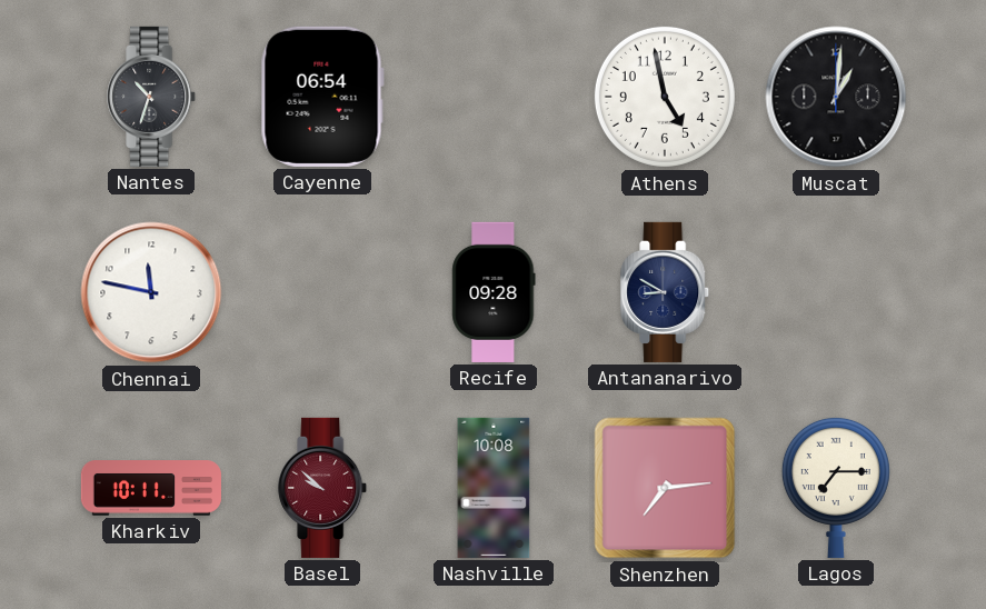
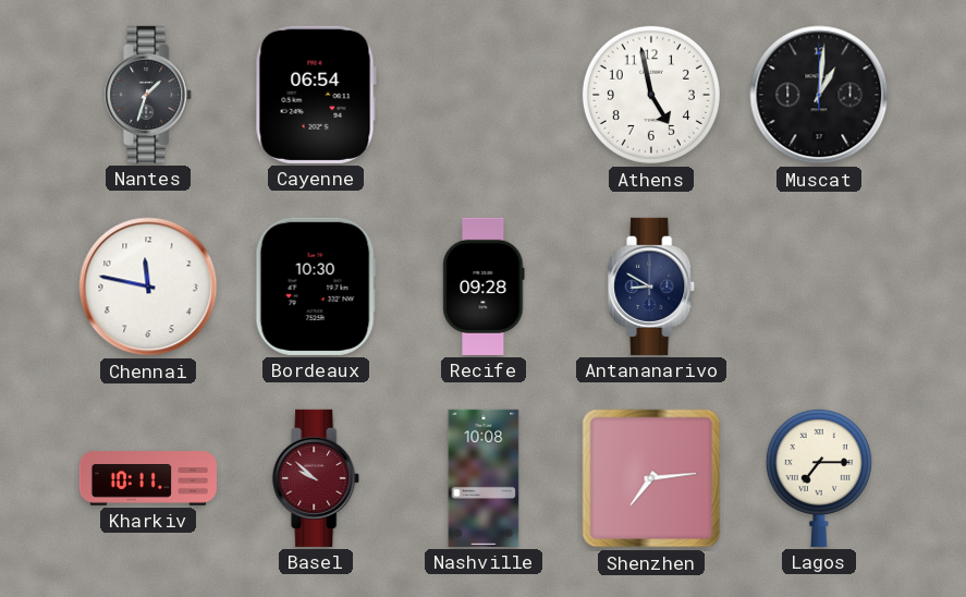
Nantes: 10:33 -> 1:33
Bordeaux: none -> 10:30
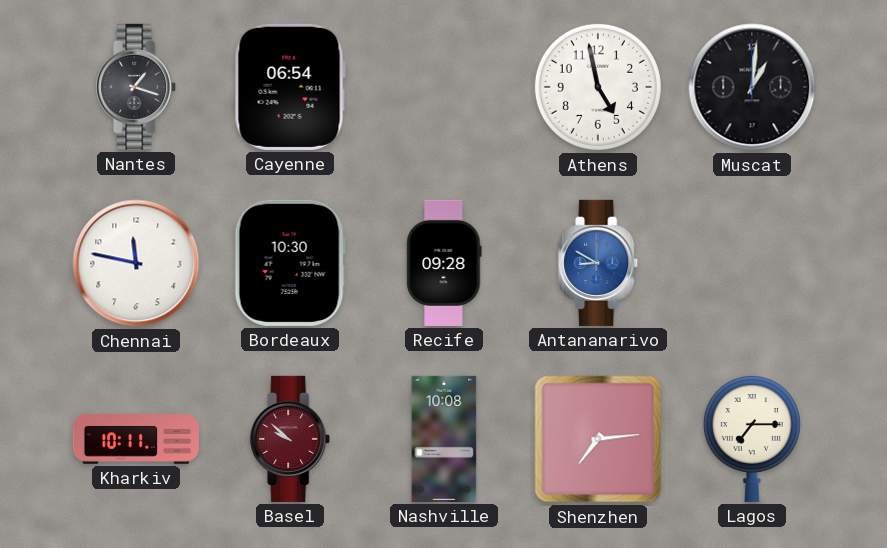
Nantes: 1:33 -> 1:18
Antananarivo dial: navy -> blue
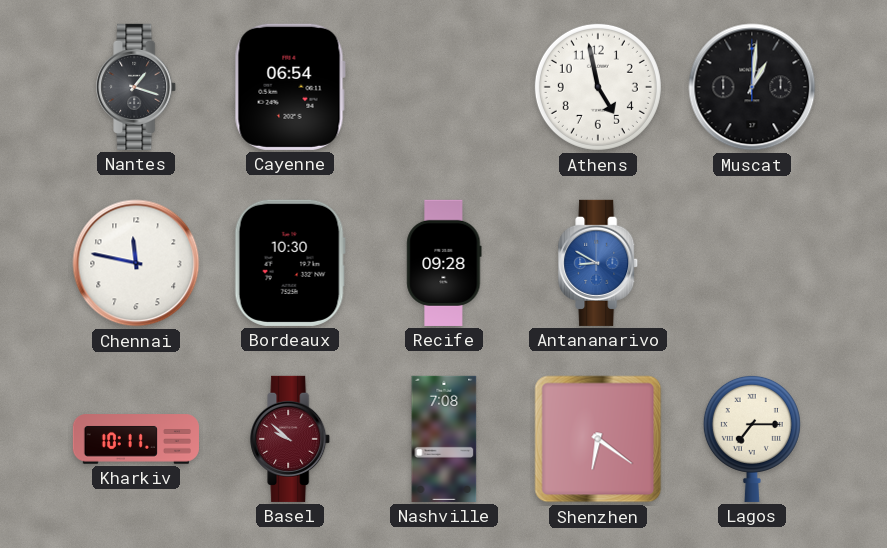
Nashville: 10:08 -> 7:08
Shenzhen: 7:14 -> 6:21
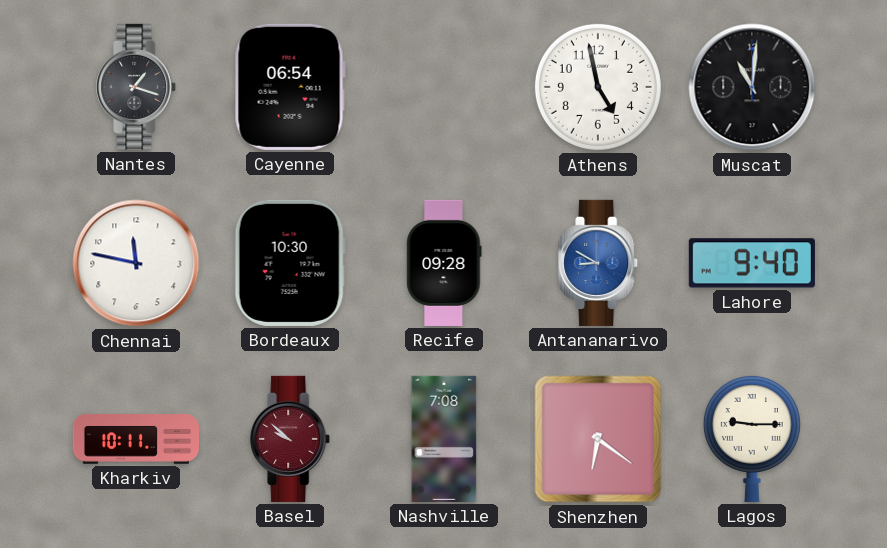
Muscat: 1:01 -> 11:01
Lahore: none -> 9:40
Lagos: 7:15 -> 9:15
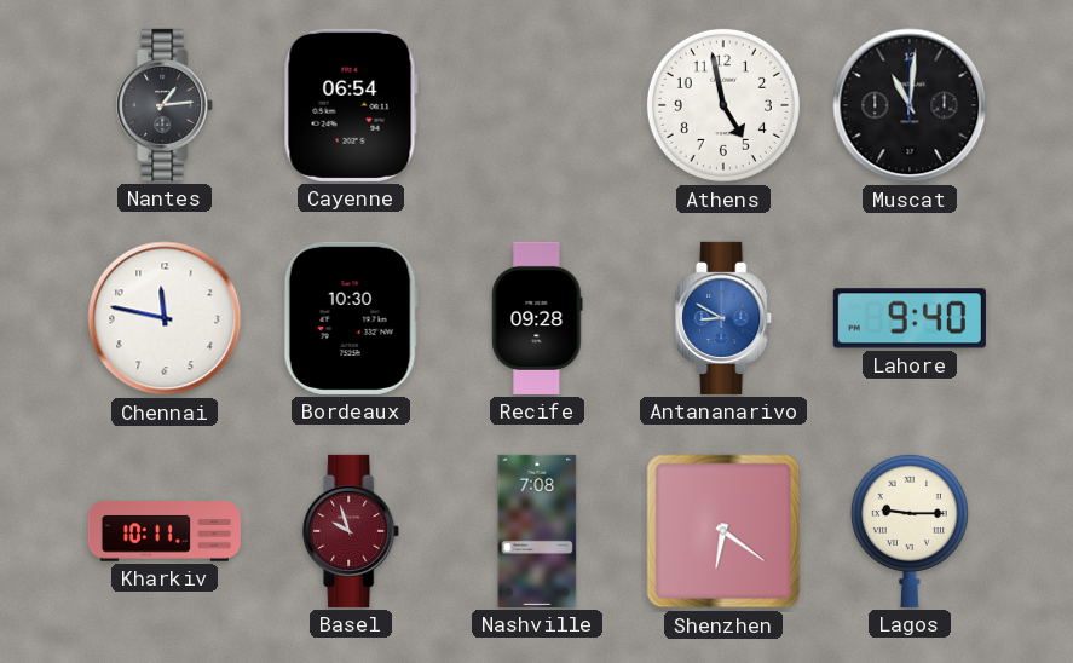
Nantes: 1:18 -> 1:14
Basel: 9:52 -> 9:57
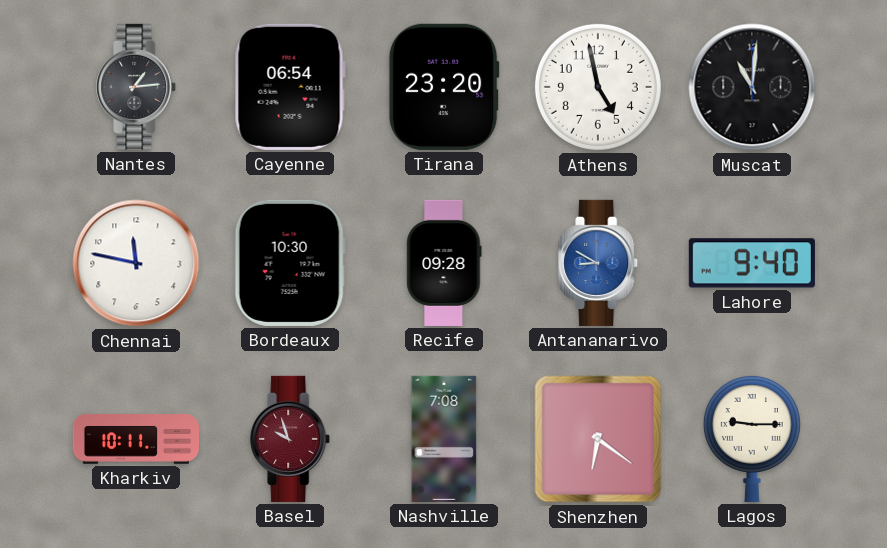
Tirana: none -> 23:20
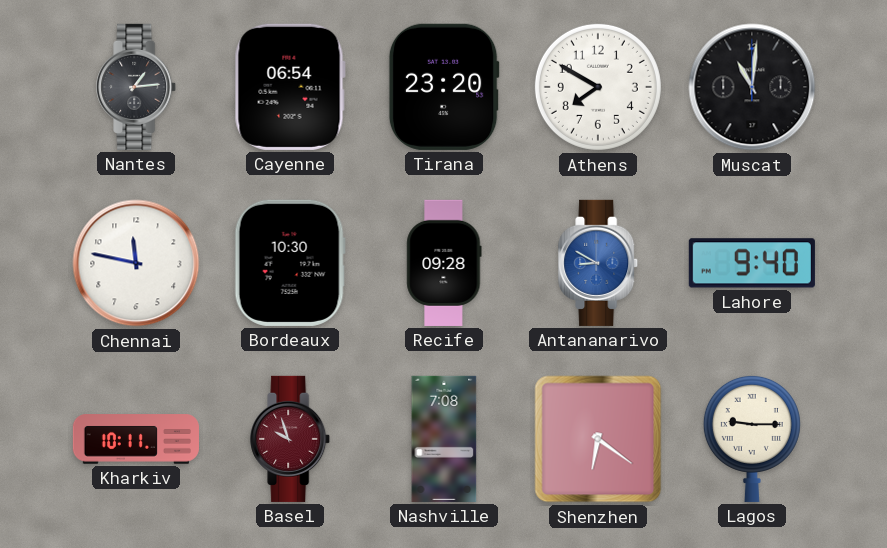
Athens: 4:58 -> 7:50
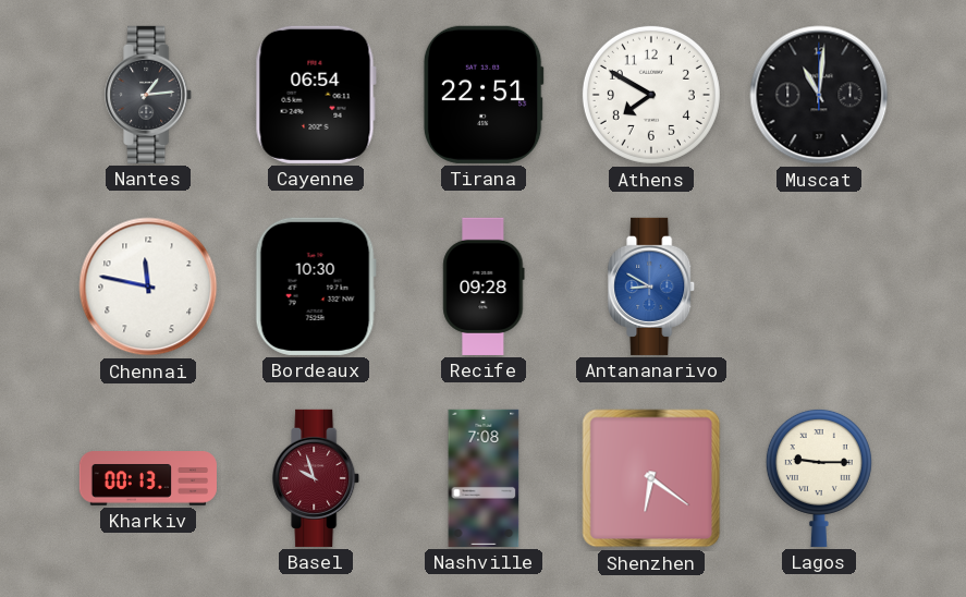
Tirana: 23:20 -> 22:51
Lahore: 9:40 -> none
Kharkiv: 10:11 -> 00:13
